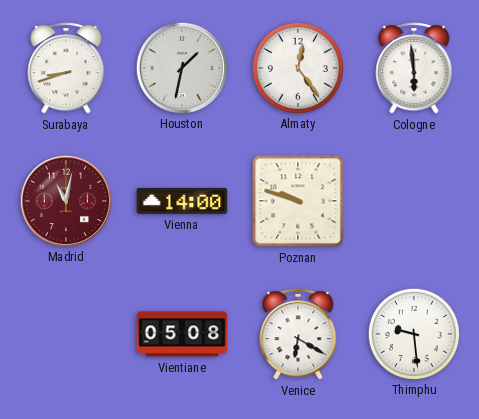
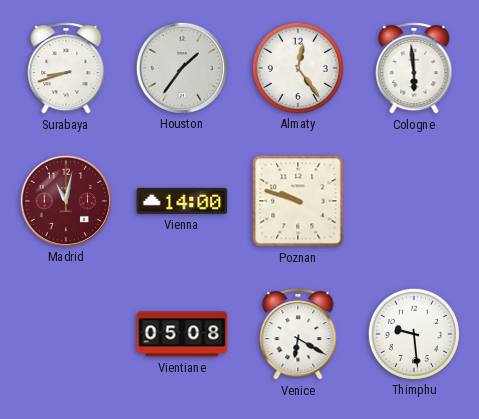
Houston: 1:32 -> 1:36
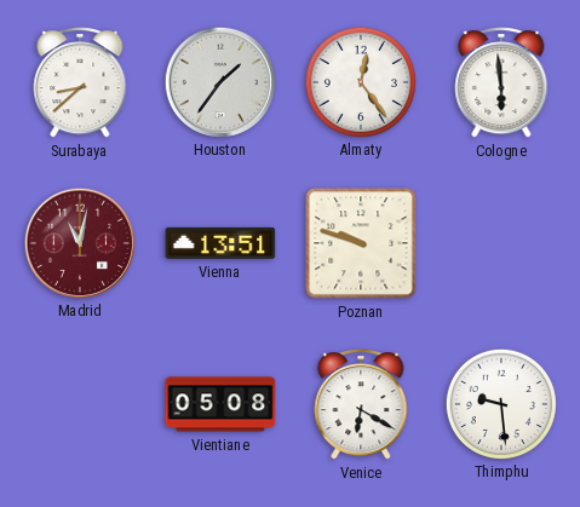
Surabaya: 8:42 -> 8:38
Vienna: 14:00 -> 13:51
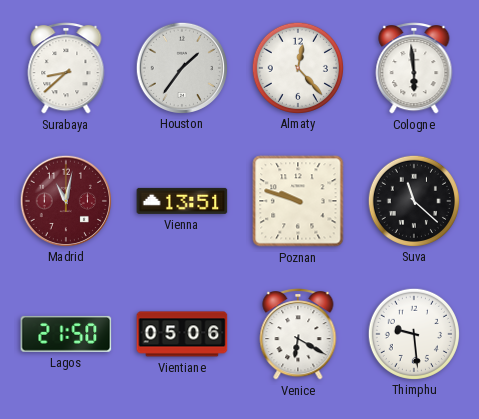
Almaty: 12:24 -> 12:23
Suva: none -> 11:22
Lagos: none -> 21:50
Vientiane: 05:08 -> 05:06
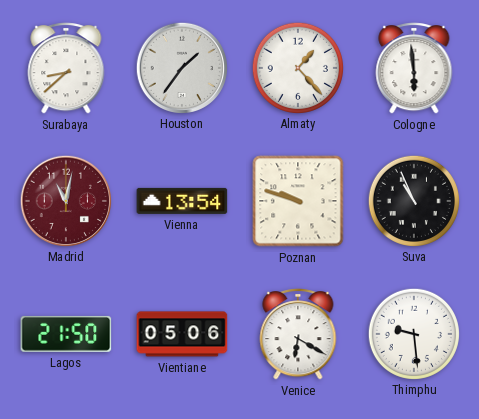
Almaty: 12:23 -> 1:23
Vienna: 13:51 -> 13:54
Suva: 11:22 -> 10:56
